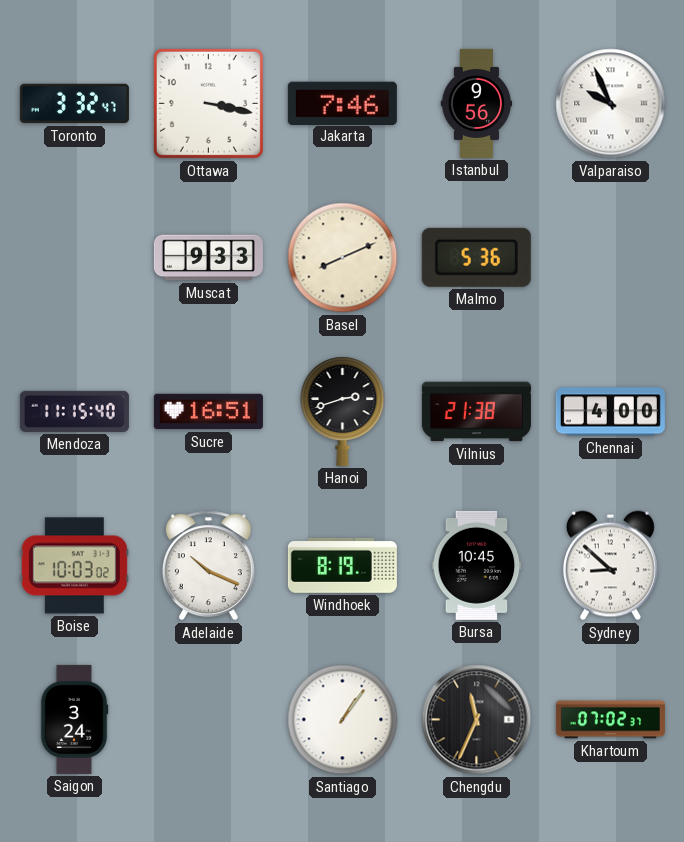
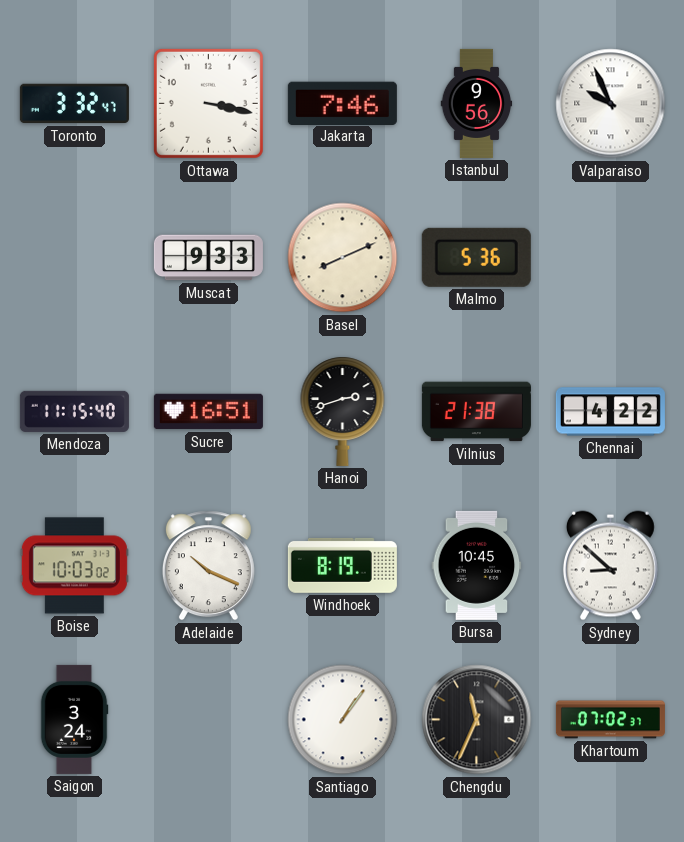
Chennai: 4:00 -> 4:22
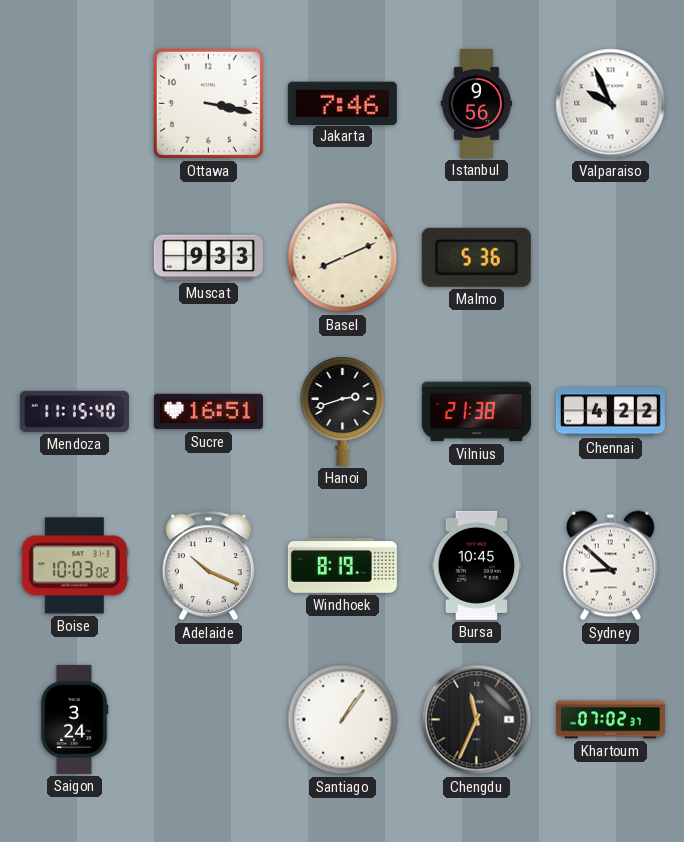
Toronto: 3:32 -> none
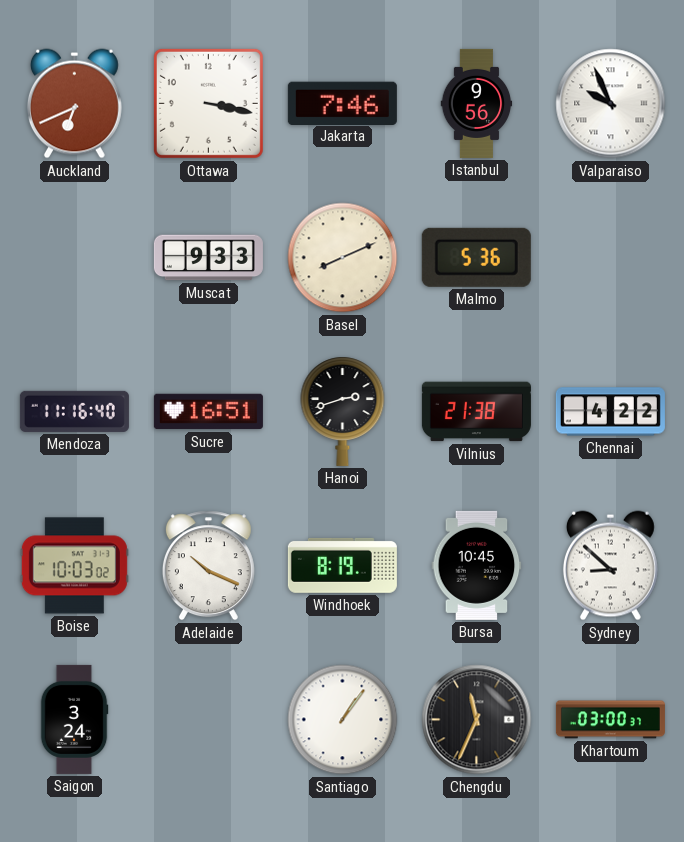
Auckland: none -> 6:41
Mendoza: 11:15 -> 11:16
Khartoum: 07:02 -> 03:00
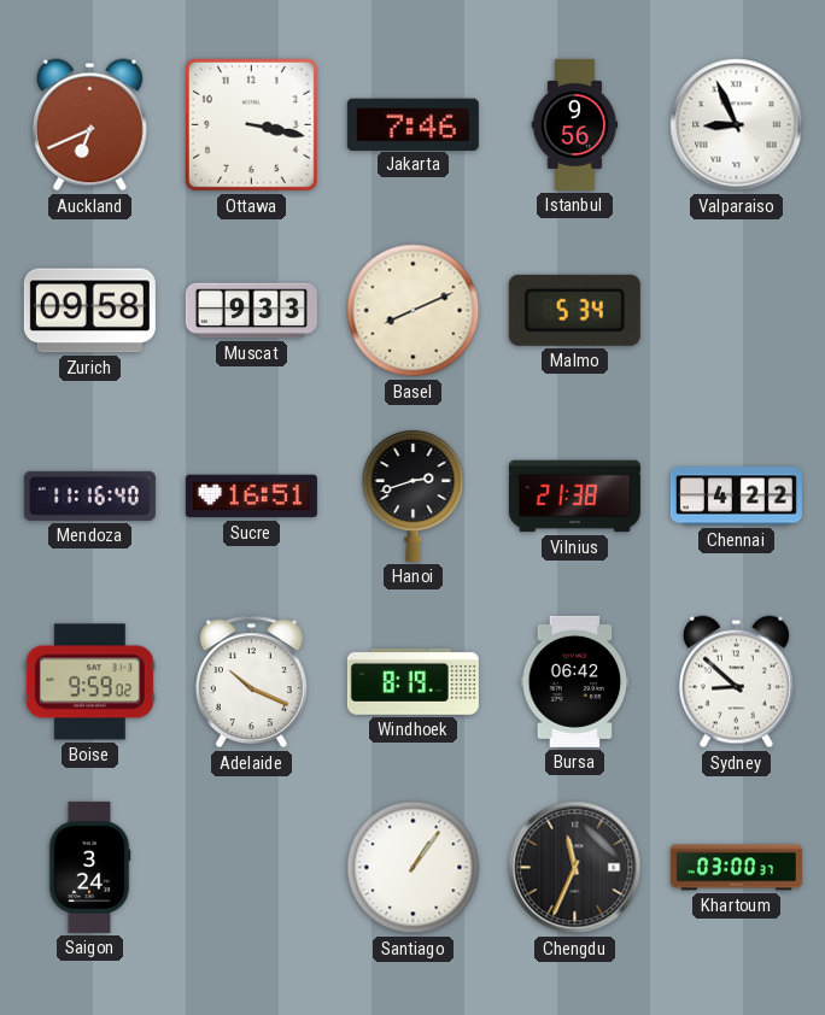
Valparaiso: 9:56 -> 8:56
Zurich: none -> 09:58
Malmo: 5:36 -> 5:34
Boise: 10:03 -> 9:59
Bursa: 10:45 -> 06:42
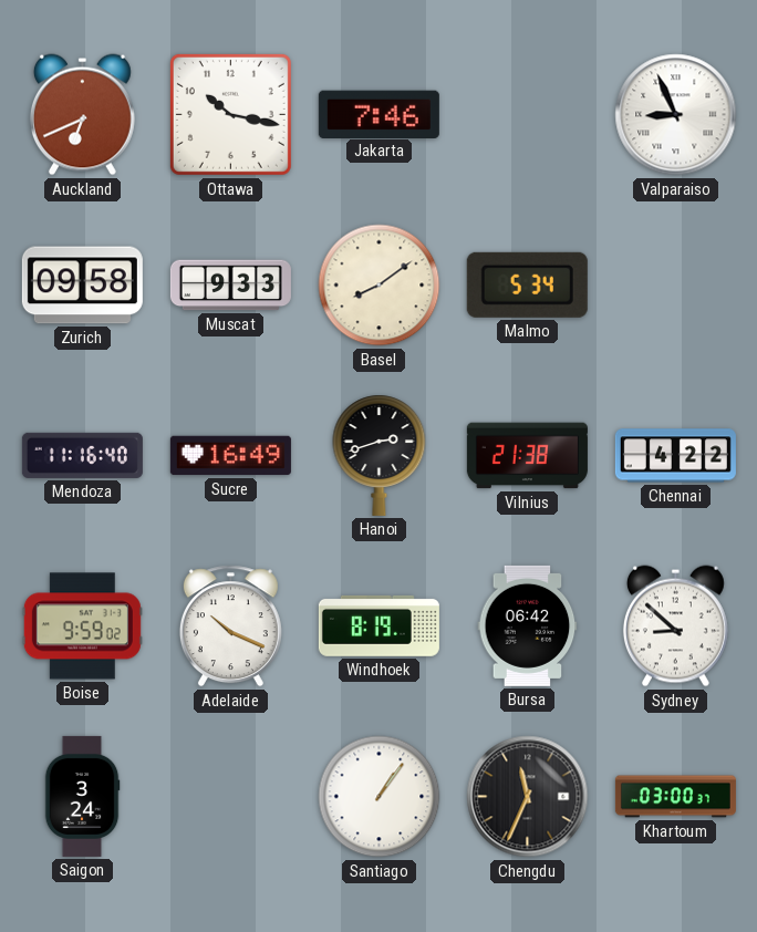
Ottawa: 3:17 -> 10:17
Istanbul: 9:56 -> none
Basel: 8:11 -> 8:09
Sucre: 16:51 -> 16:49
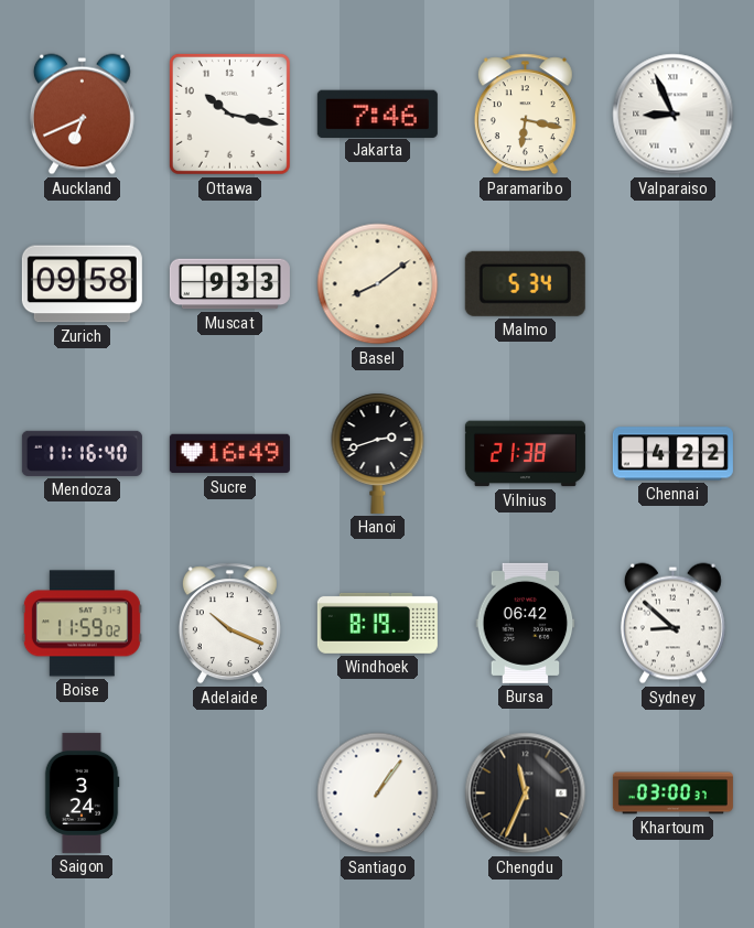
Paramaribo: none -> 6:17
Boise: 9:59 -> 11:59
